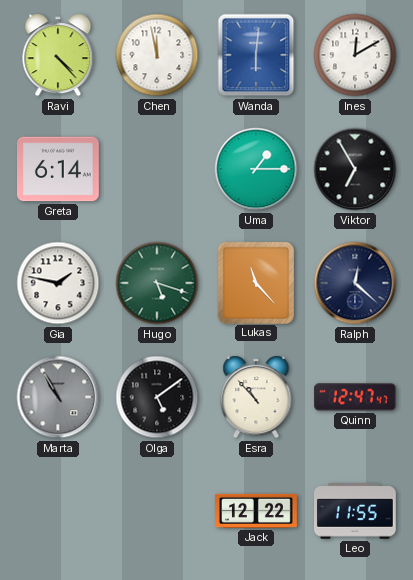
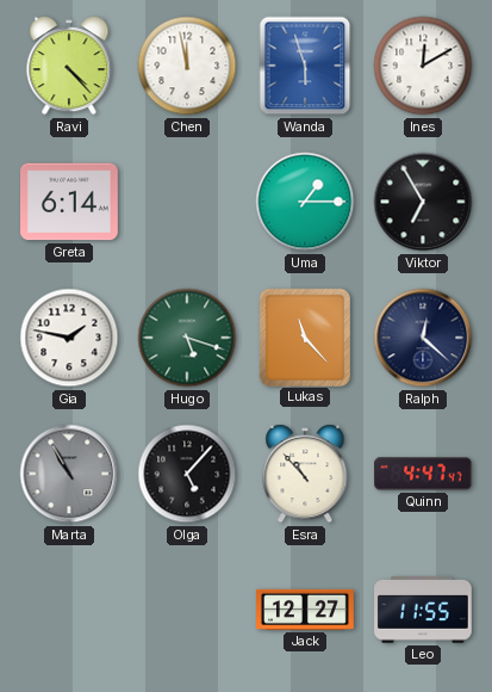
Wanda: 6:01 -> 5:57
Olga: 5:09 -> 5:07
Quinn: 12:47 -> 4:47
Jack: 12:22 -> 12:27
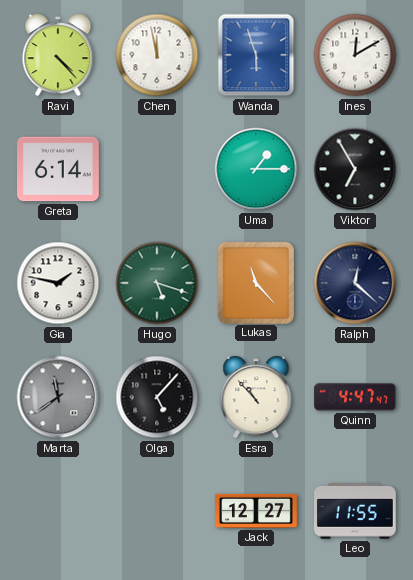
Marta: 10:55 -> 11:39
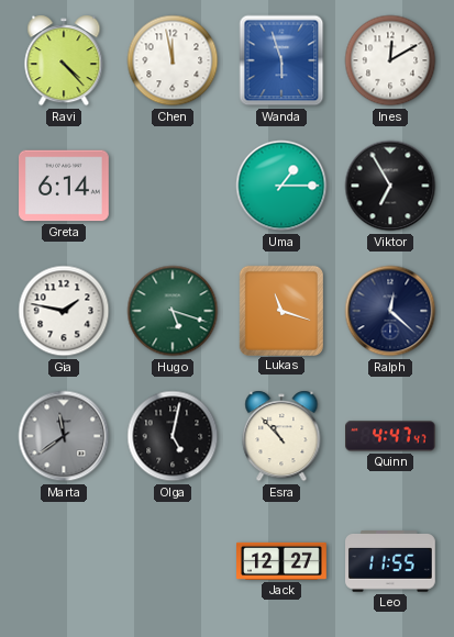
Lukas: 11:23 -> 11:18
Olga: 5:07 -> 5:02
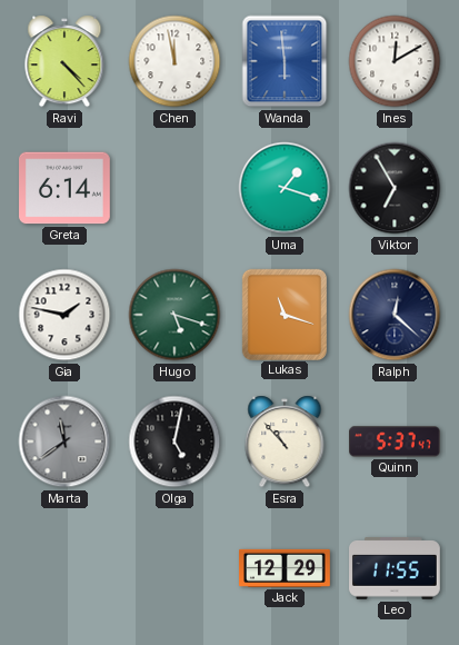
Wanda: 5:57 -> 5:59
Uma: 1:15 -> 1:18
Quinn: 4:47 -> 5:37
Jack: 12:27 -> 12:29
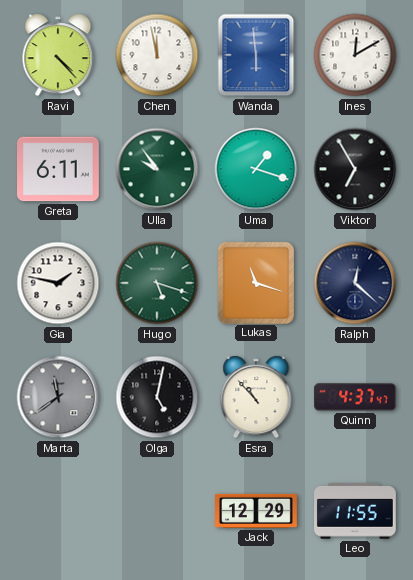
Greta: 6:14 -> 6:11
Ulla: none -> 9:54
Quinn: 5:37 -> 4:37
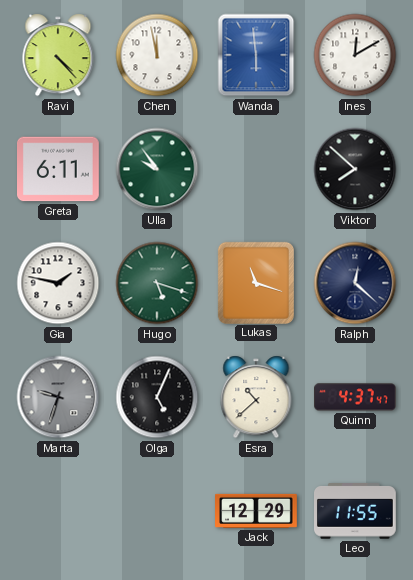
Uma: 1:18 -> none
Viktor: 6:55 -> 7:52
Marta: 11:39 -> 9:33
Olga: 5:02 -> 5:04
Esra: 10:53 -> 10:38
